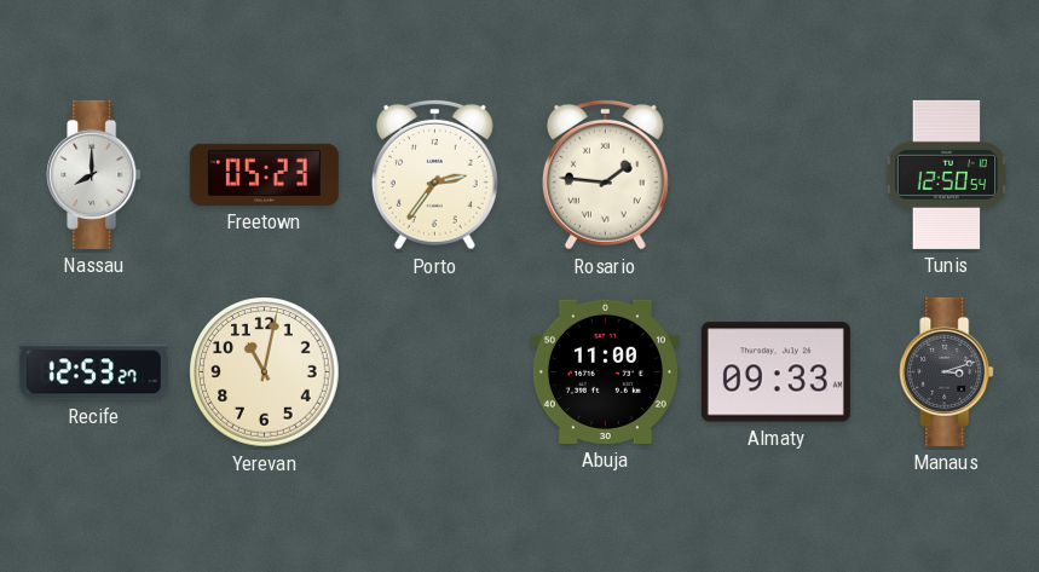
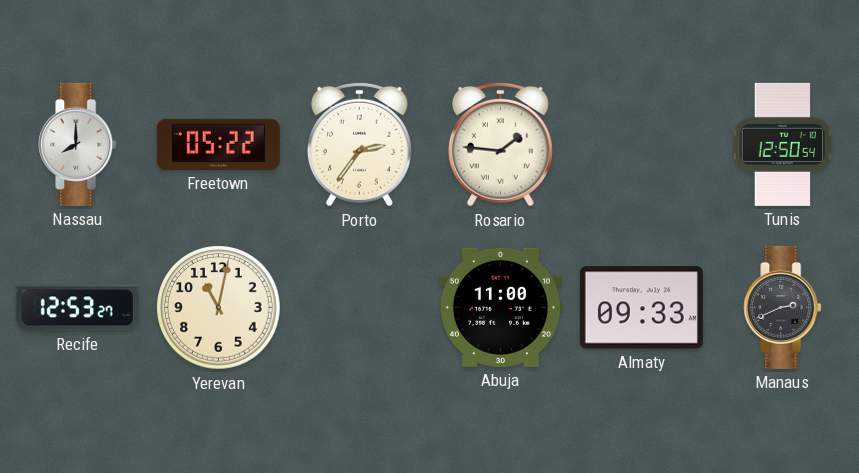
Freetown: 05:23 -> 05:22
Manaus: 3:12 -> 2:41
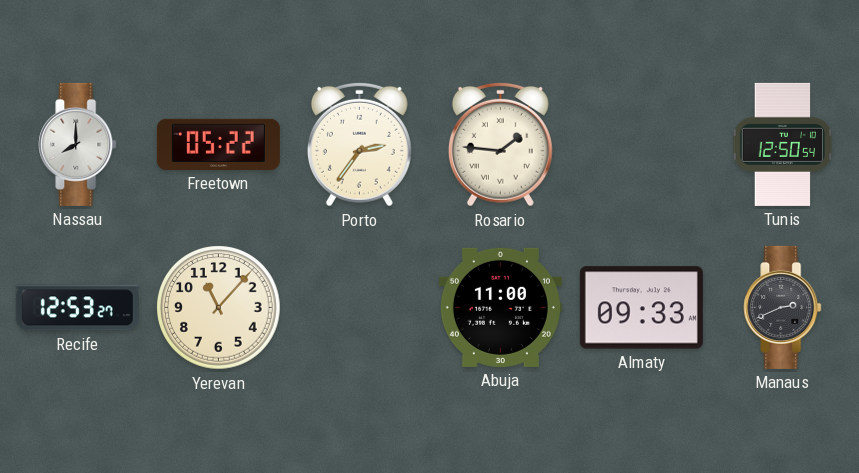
Yerevan: 11:02 -> 11:07
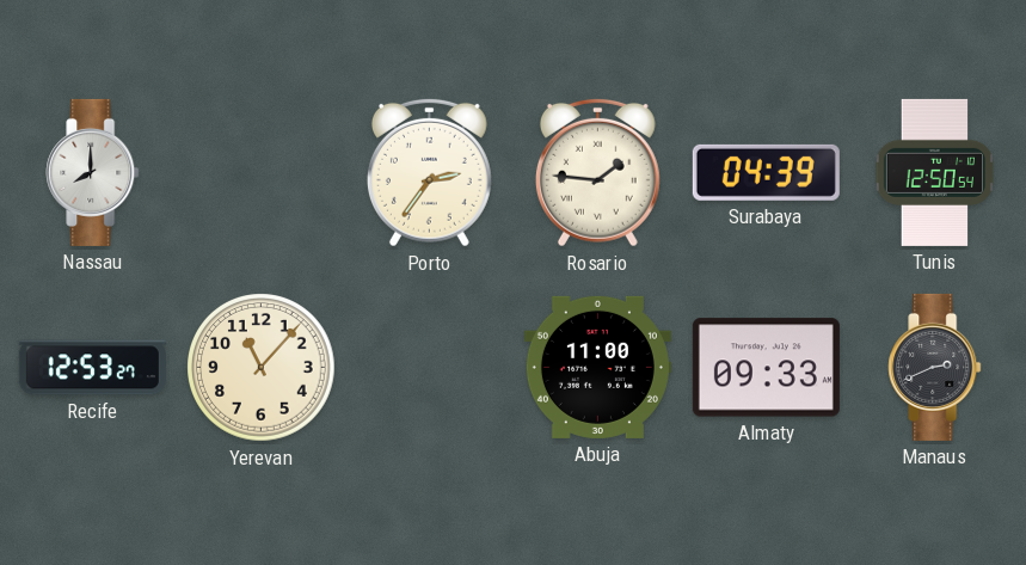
Freetown: 05:22 -> none
Surabaya: none -> 04:39
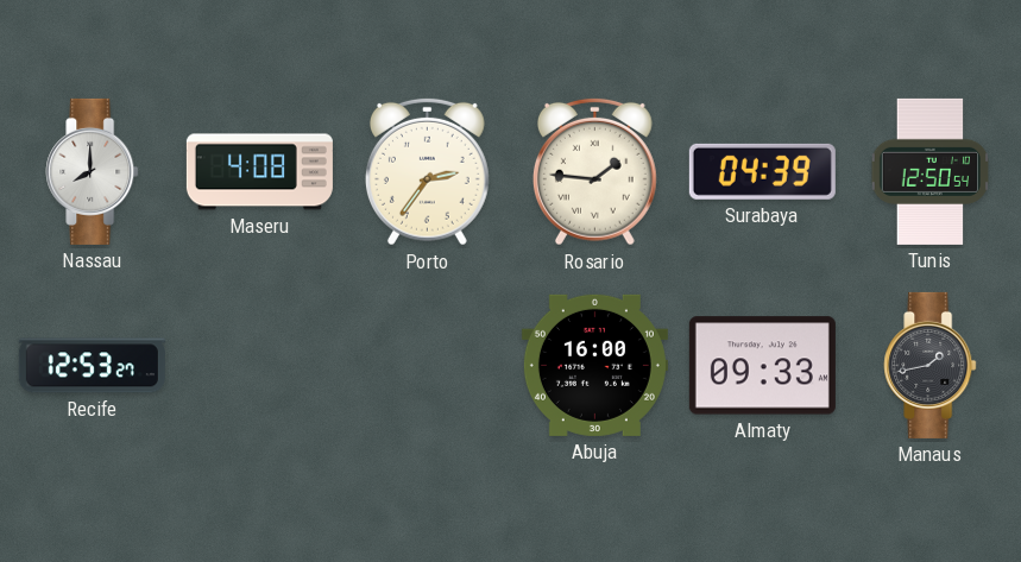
Maseru: none -> 4:08
Yerevan: 11:07 -> none
Abuja: 11:00 -> 16:00
Manaus: 2:41 -> 1:43
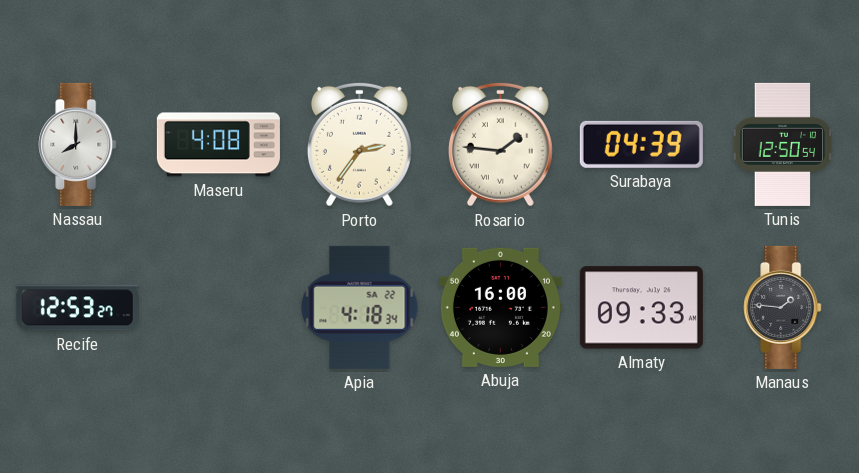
Apia: none -> 4:18
Manaus: 1:43 -> 1:46
